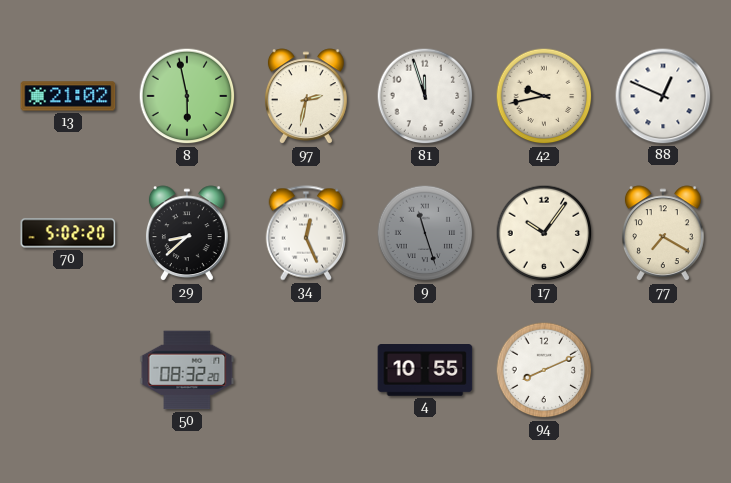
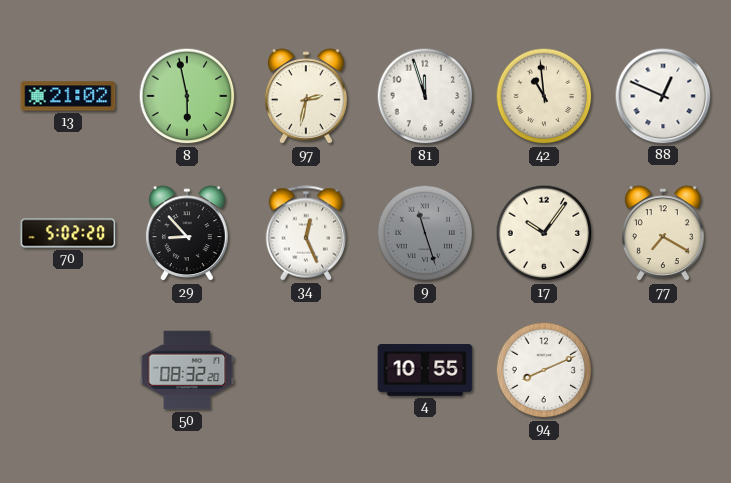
42: 9:43 -> 10:59
29: 8:38 -> 8:53
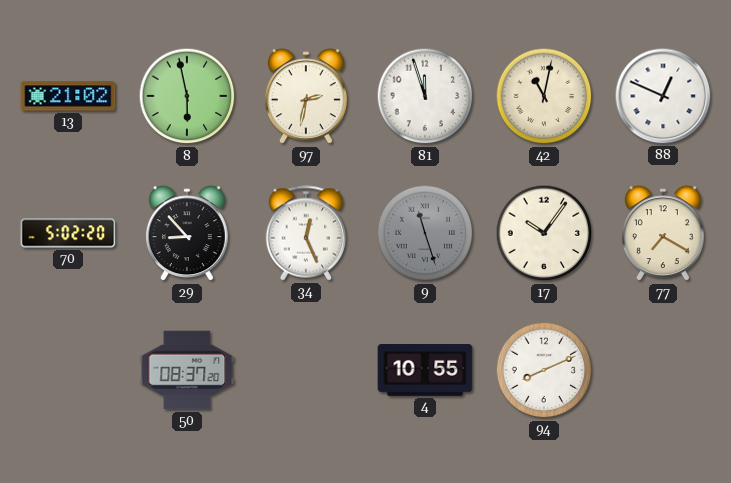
42: 10:59 -> 11:02
50: 08:32 -> 08:37
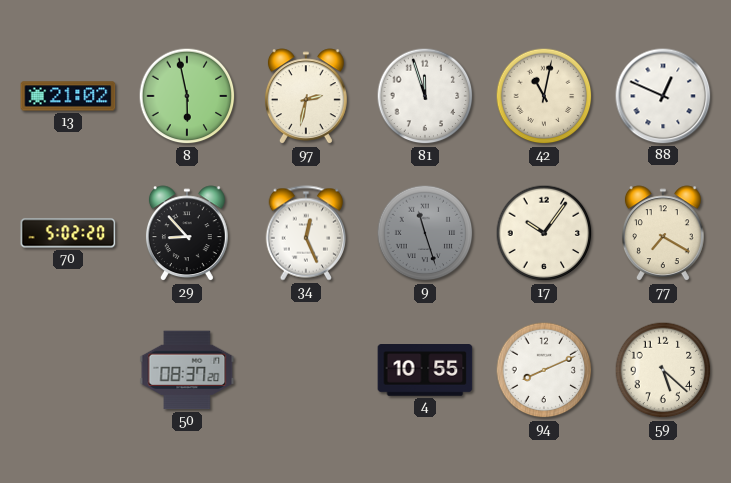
59: none -> 5:22
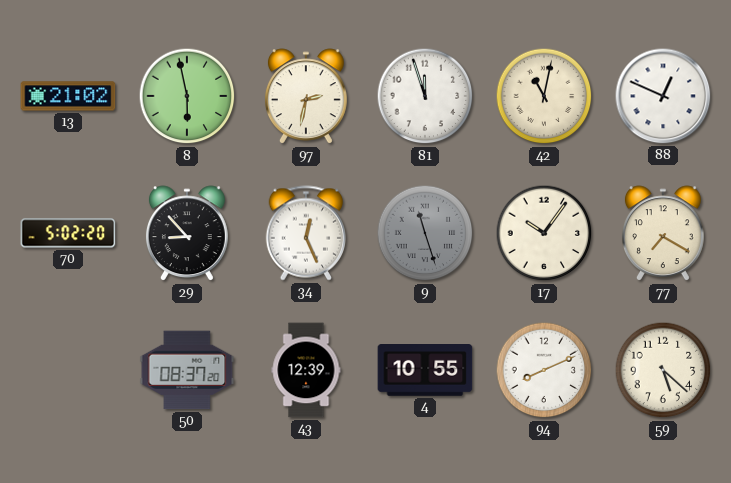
43: none -> 12:39
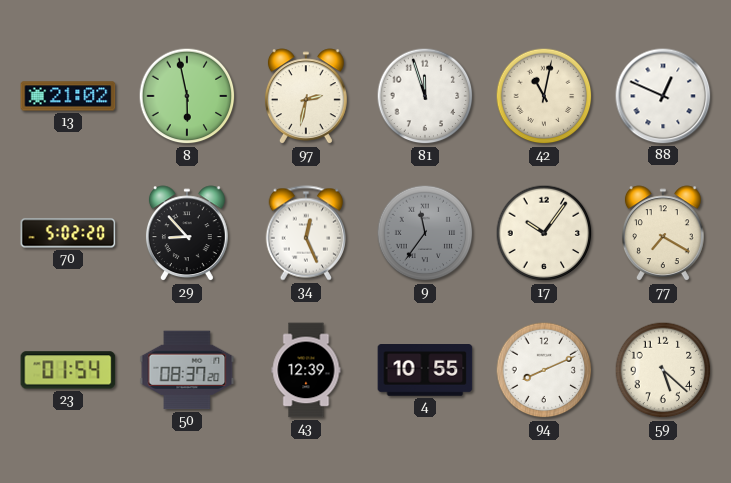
9: 11:27 -> 11:36
23: none -> 01:54
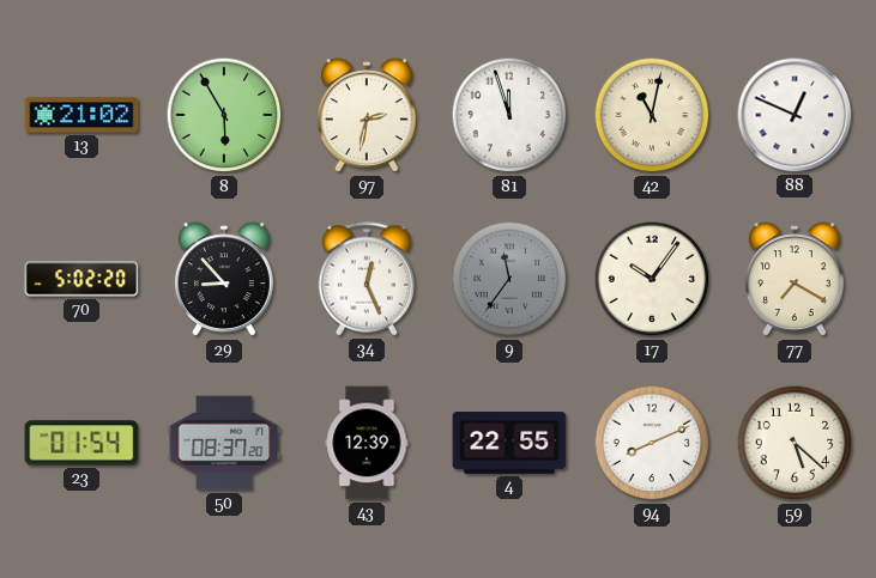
8: 5:58 -> 5:55
4: 10:55 -> 22:55
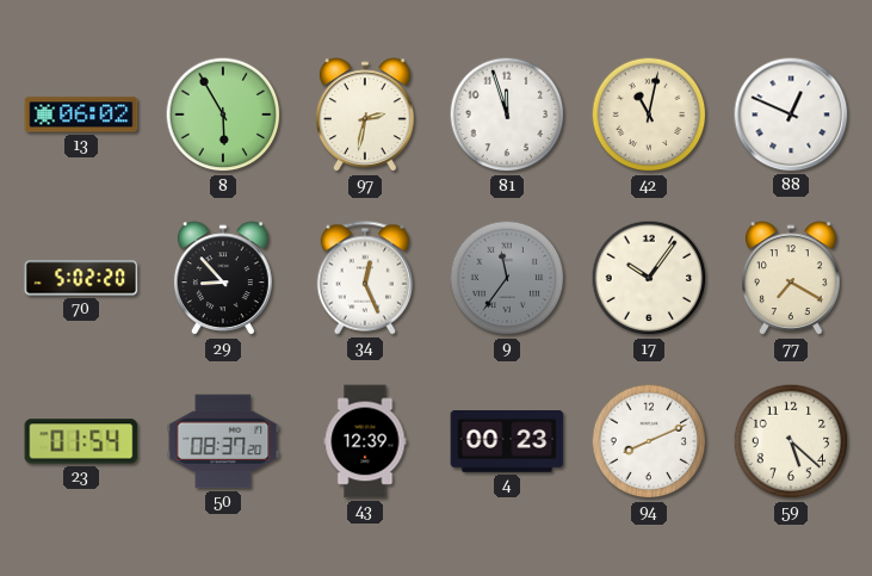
13: 21:02 -> 06:02
4: 22:55 -> 00:23
